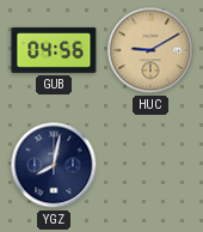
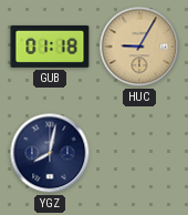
GUB: 04:56 -> 01:18
HUC: 9:10 -> 9:05
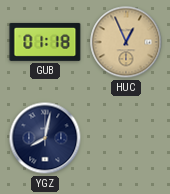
HUC: 9:05 -> 12:56
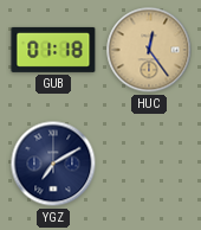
HUC: 12:56 -> 12:24
YGZ: 8:02 -> 7:10
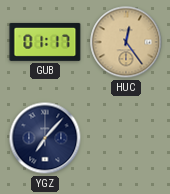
GUB: 01:18 -> 01:17
YGZ: 7:10 -> 7:07
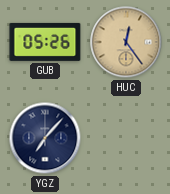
GUB: 01:17 -> 05:26
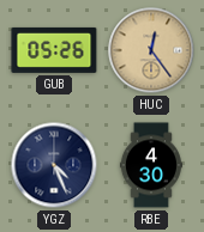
YGZ: 7:07 -> 4:26
RBE: none -> 4:30
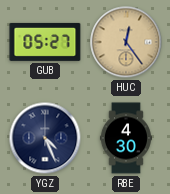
GUB: 05:26 -> 05:27
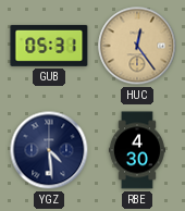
GUB: 05:27 -> 05:31
YGZ: 4:26 -> 4:29
